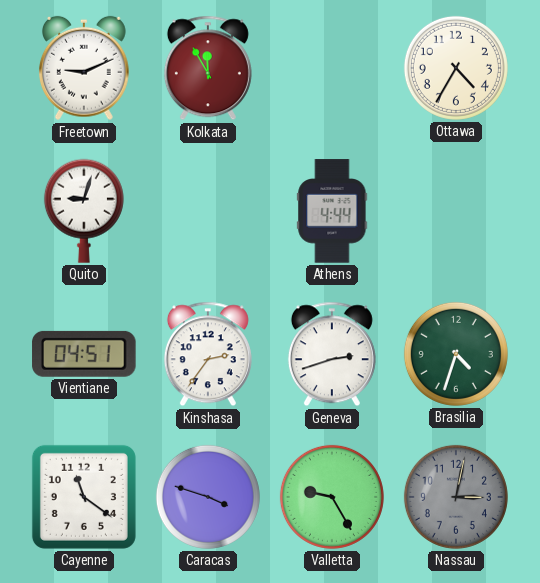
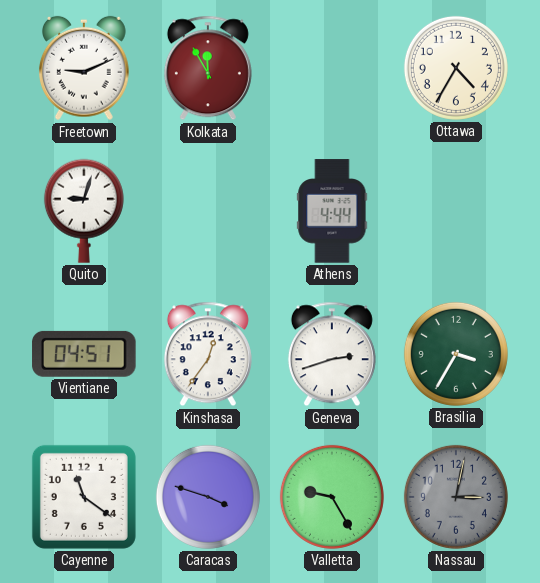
Kinshasa: 2:36 -> 12:36
Brasilia: 4:33 -> 3:35
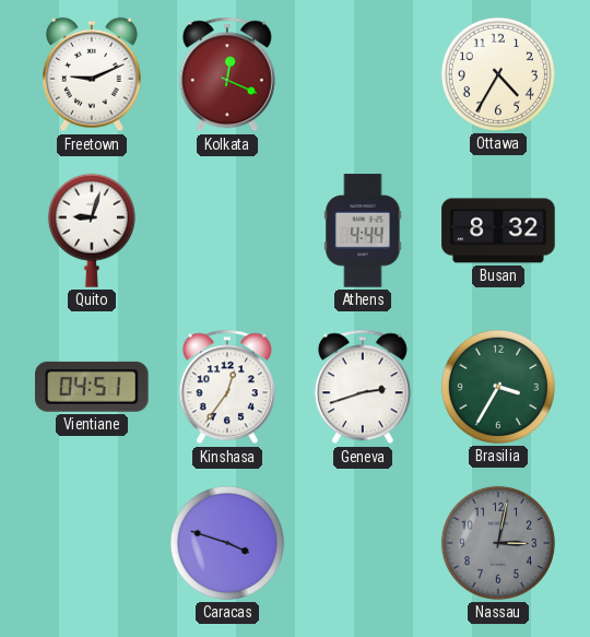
Kolkata: 11:55 -> 12:19
Busan: none -> 8:32
Cayenne: 11:21 -> none
Valletta: 9:25 -> none
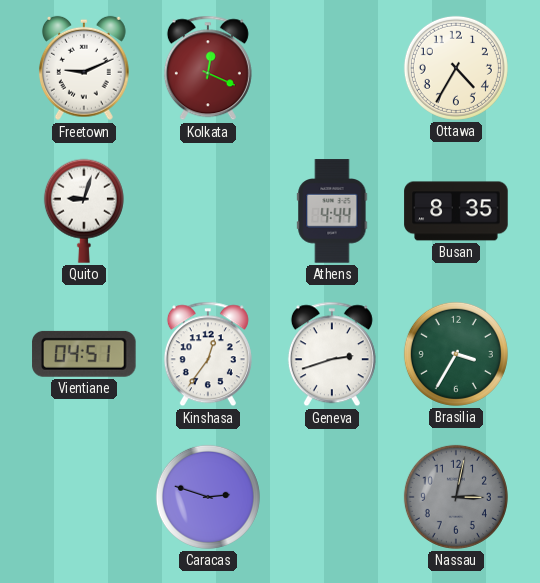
Busan: 8:32 -> 8:35
Caracas: 3:48 -> 2:48
